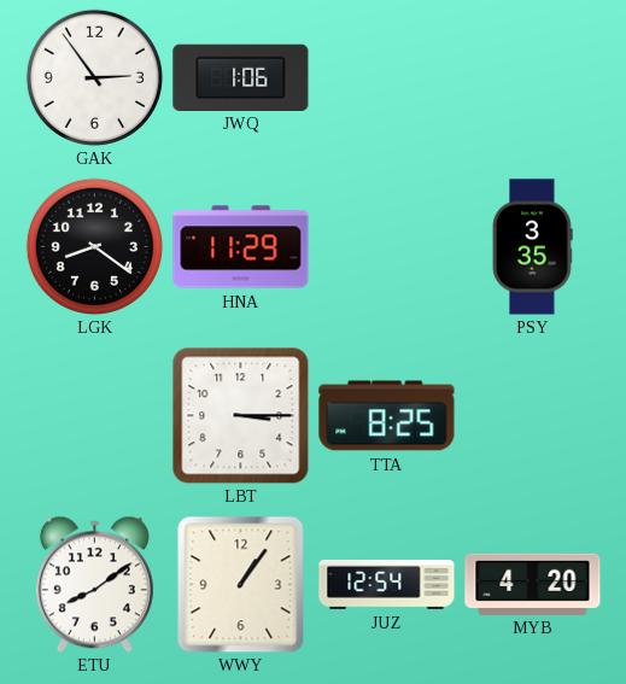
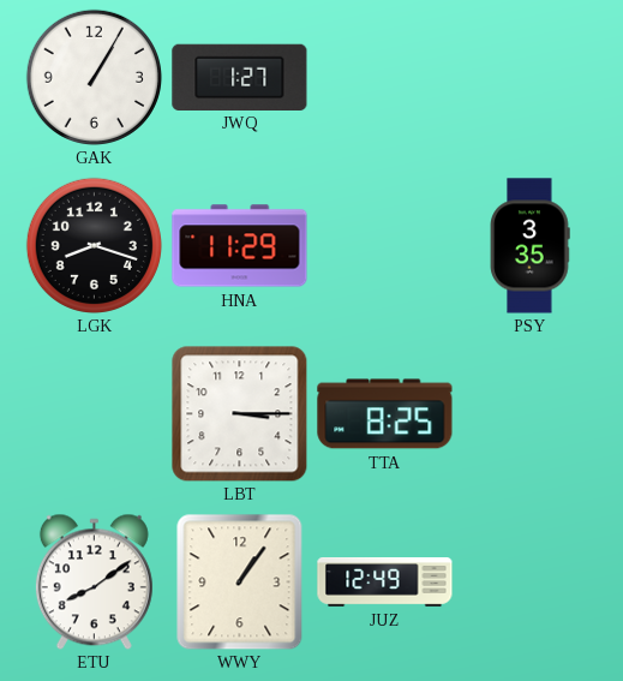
GAK: 2:54 -> 1:05
JWQ: 1:06 -> 1:27
LGK: 8:21 -> 8:18
JUZ: 12:54 -> 12:49
MYB: 4:20 -> none
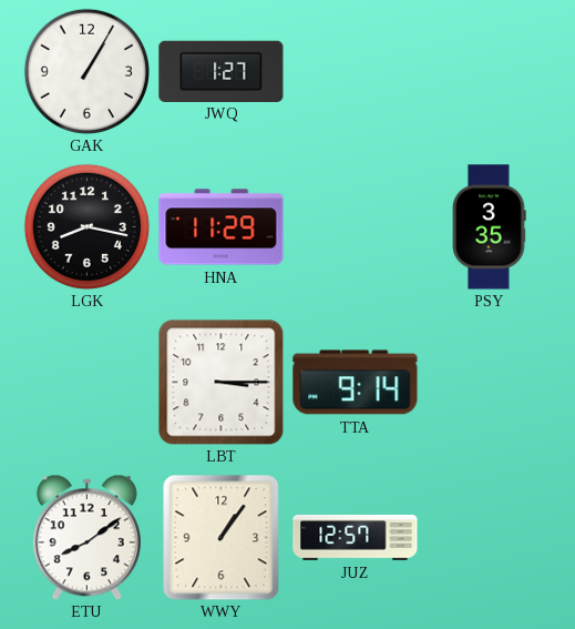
LGK: 8:18 -> 8:17
TTA: 8:25 -> 9:14
JUZ: 12:49 -> 12:57
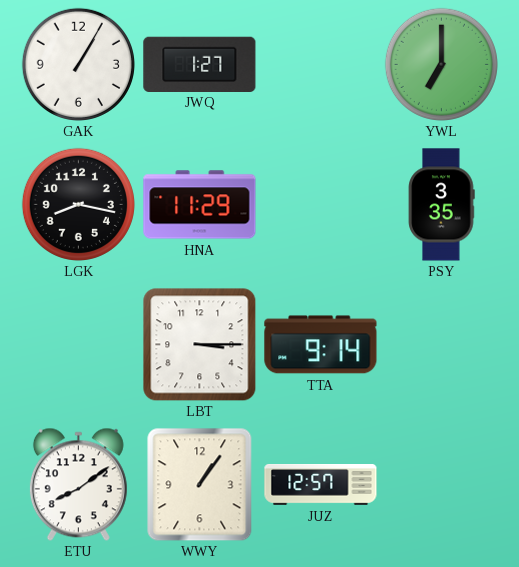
YWL: none -> 7:00
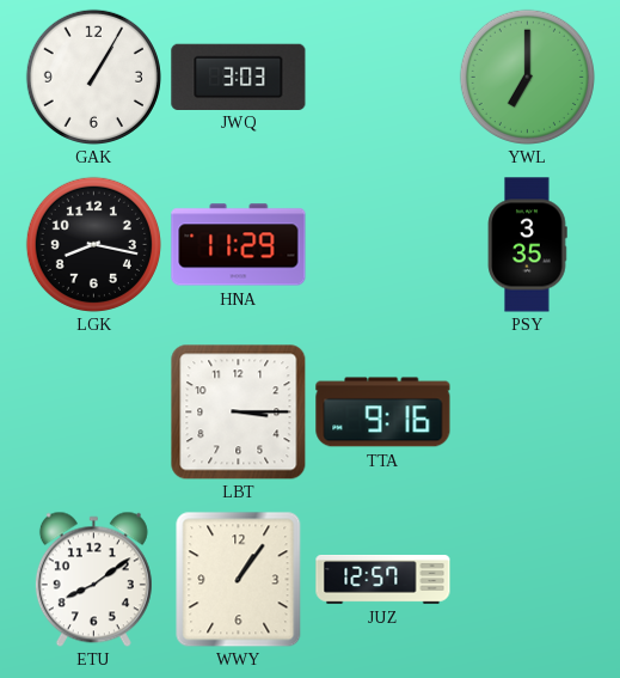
JWQ: 1:27 -> 3:03
TTA: 9:14 -> 9:16
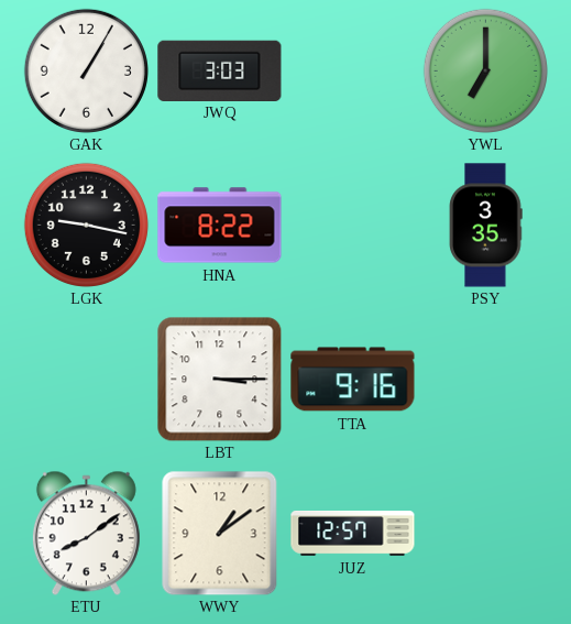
LGK: 8:17 -> 9:17
HNA: 11:29 -> 8:22
WWY: 1:06 -> 1:09
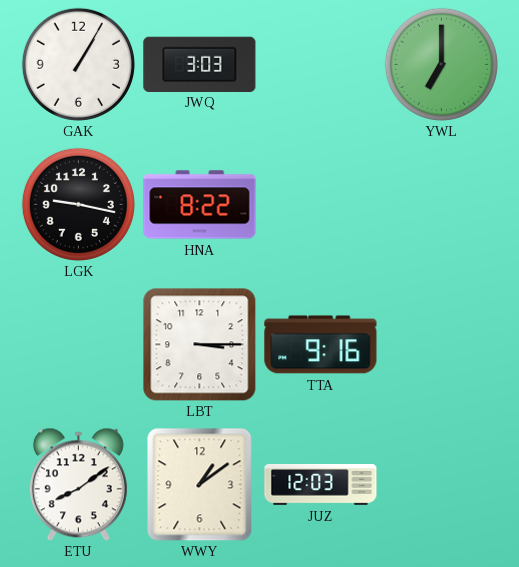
PSY: 3:35 -> none
JUZ: 12:57 -> 12:03
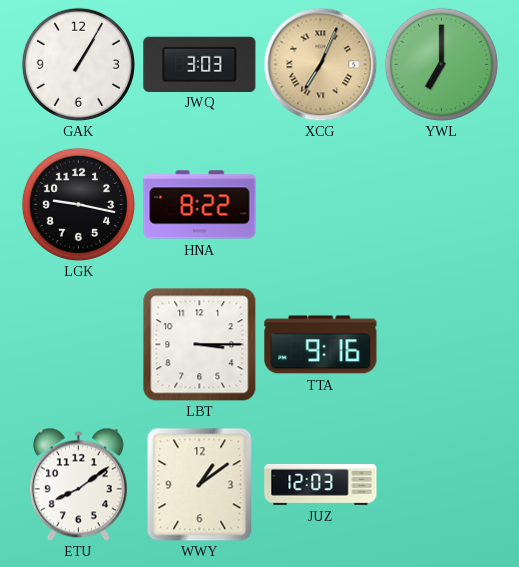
XCG: none -> 7:04
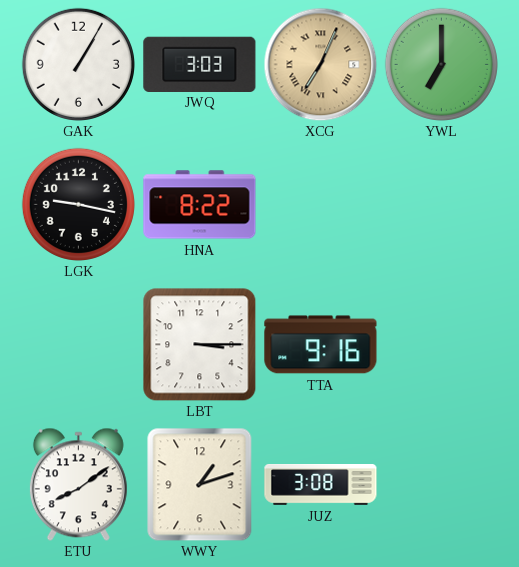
WWY: 1:09 -> 1:12
JUZ: 12:03 -> 3:08
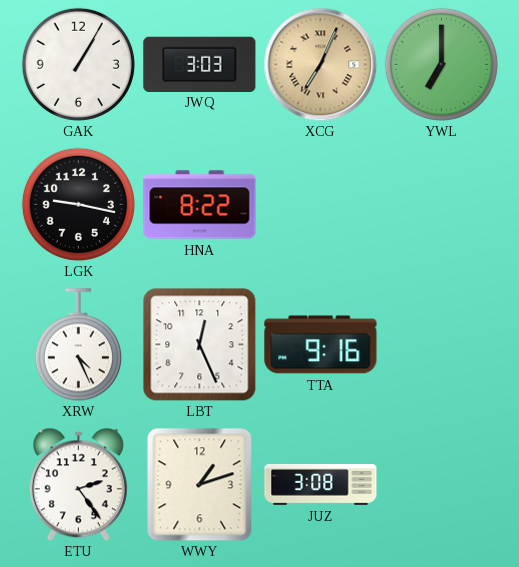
XRW: none -> 4:26
LBT: 3:15 -> 12:26
ETU: 8:09 -> 2:24
